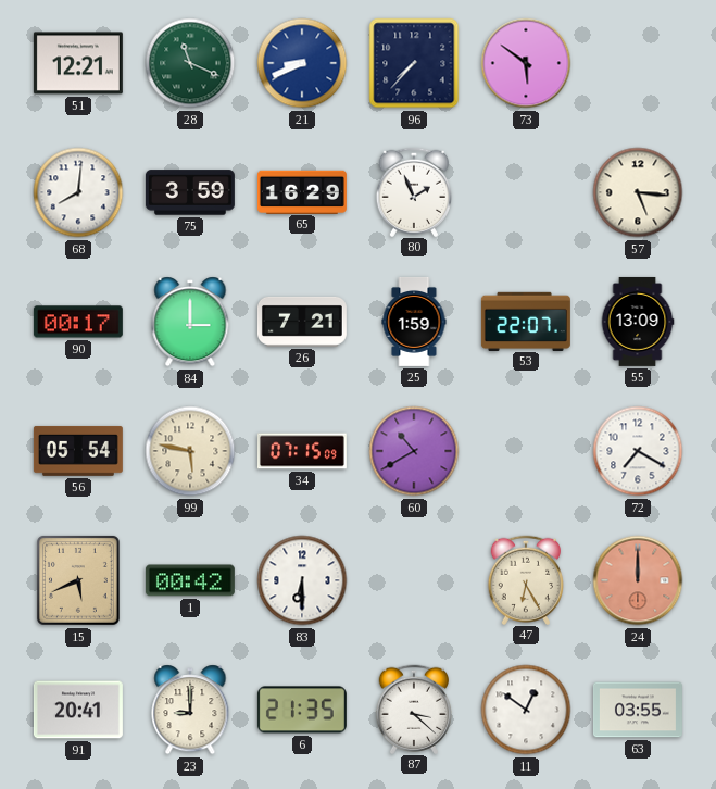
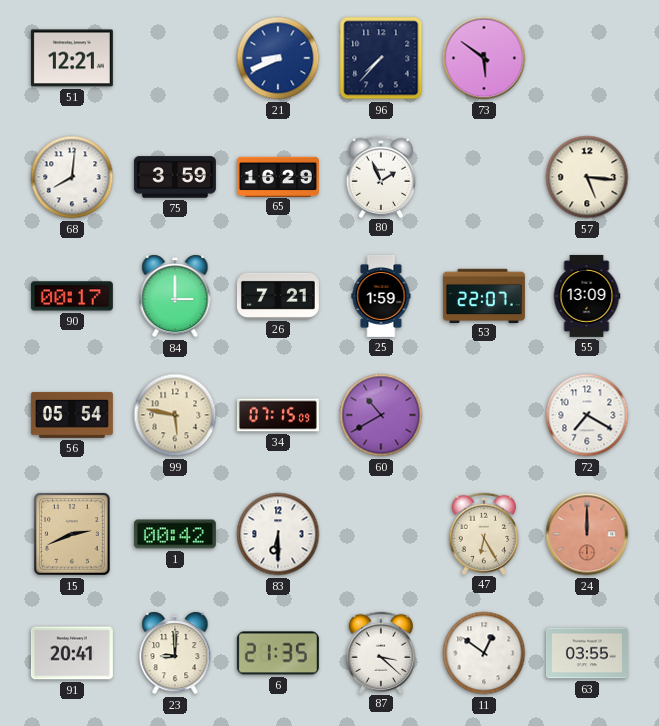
28: 11:19 -> none
15: 5:41 -> 2:41
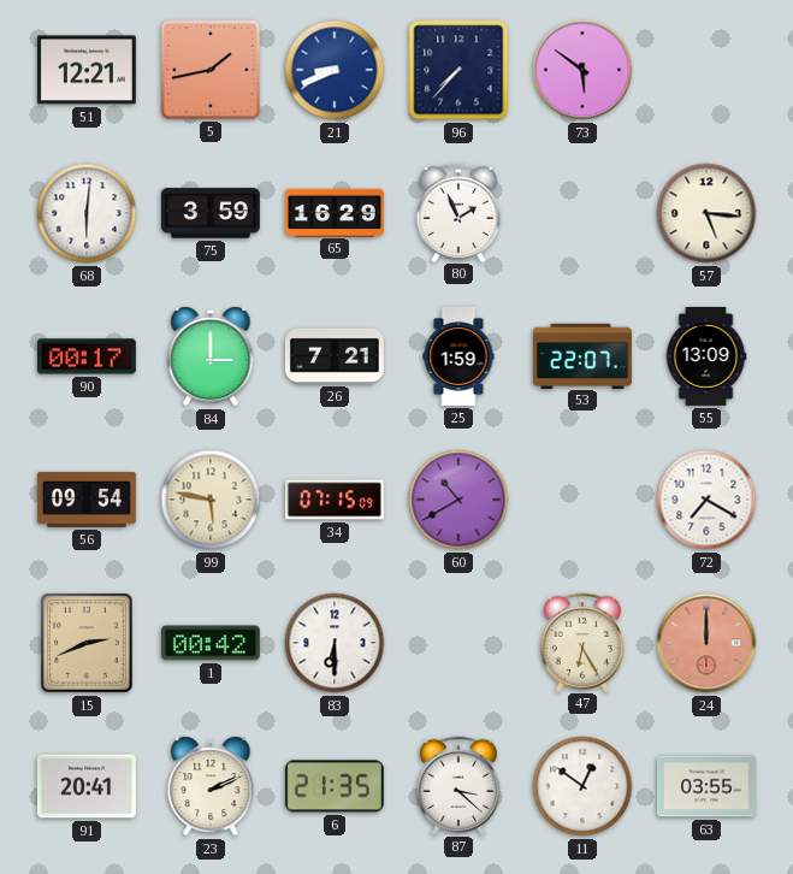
5: none -> 1:43
68: 8:01 -> 6:01
56: 05:54 -> 09:54
23: 9:00 -> 2:11
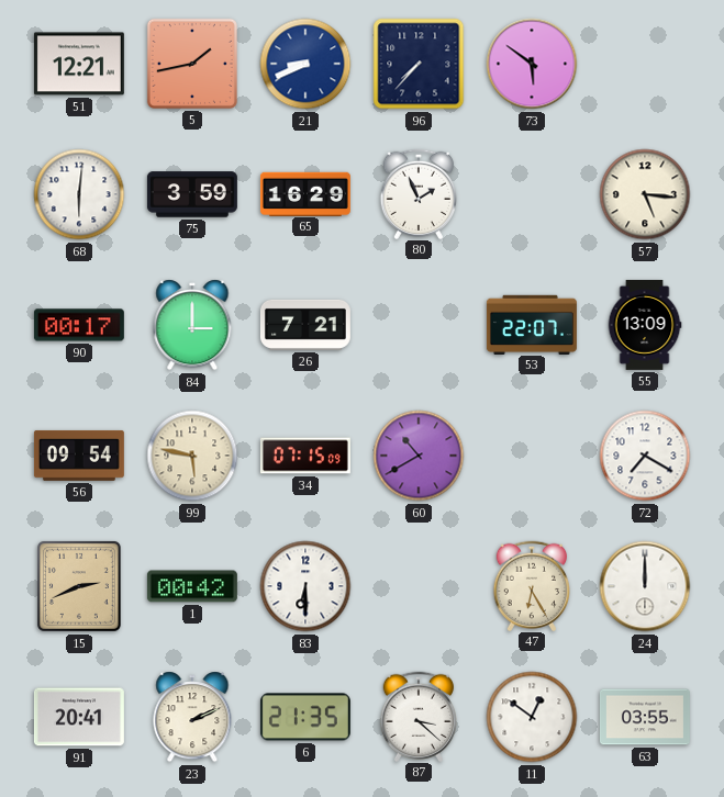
25: 1:59 -> none
24 dial: salmon -> white
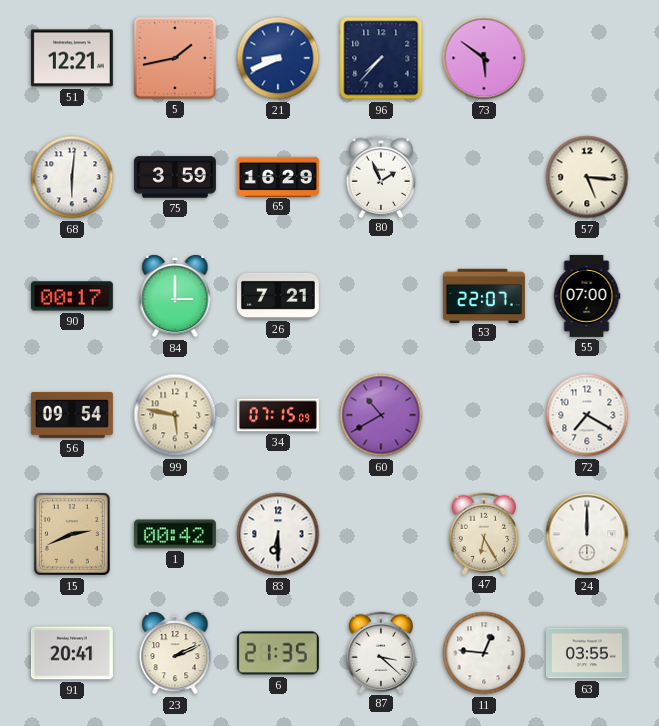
55: 13:09 -> 07:00
11: 12:51 -> 12:46
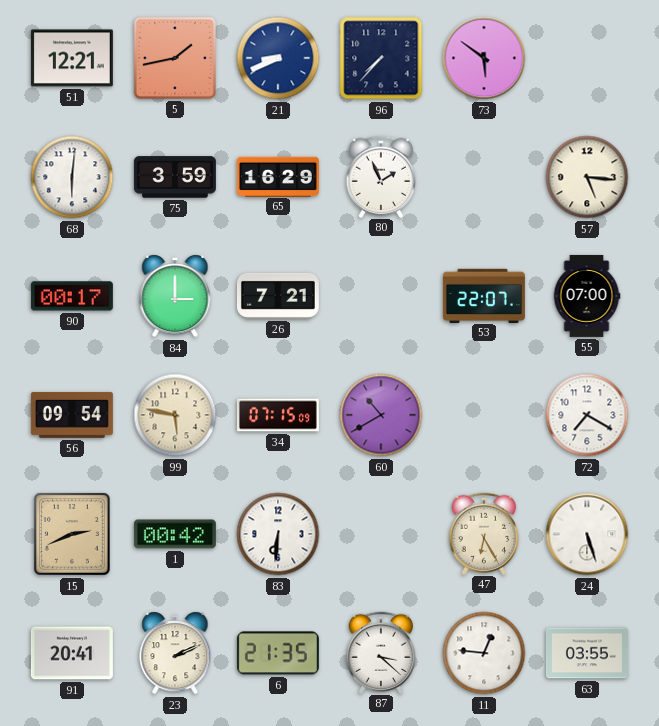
83: 6:30 -> 6:31
24: 12:00 -> 5:27
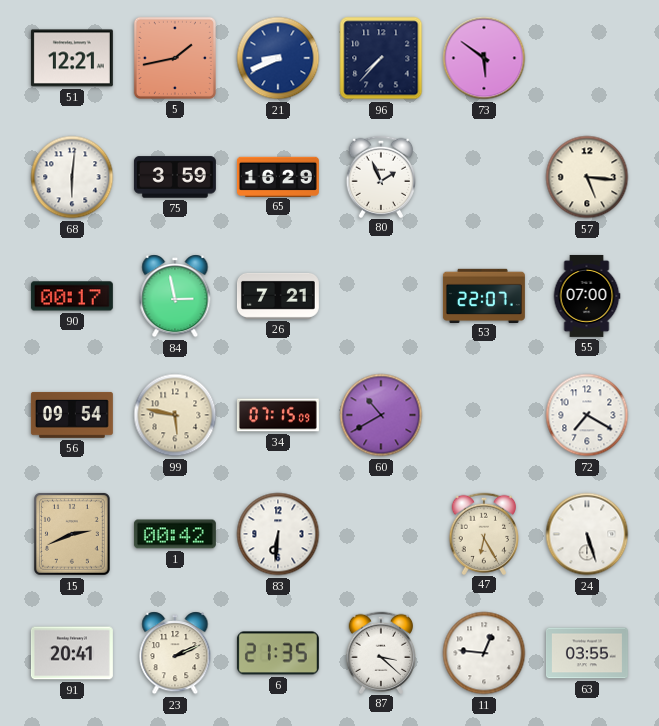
84: 3:00 -> 2:58
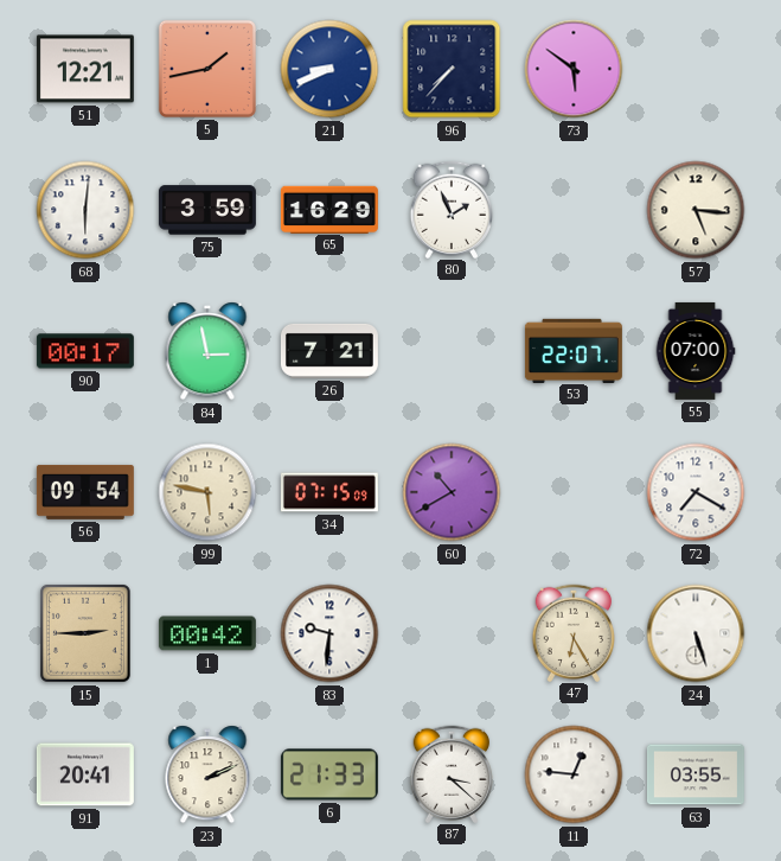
15: 2:41 -> 2:45
83: 6:31 -> 9:31
6: 21:35 -> 21:33
